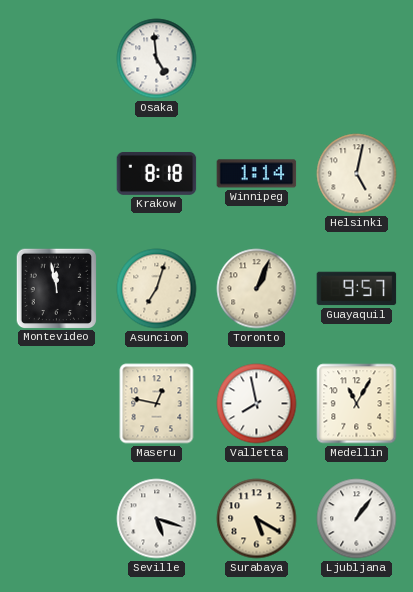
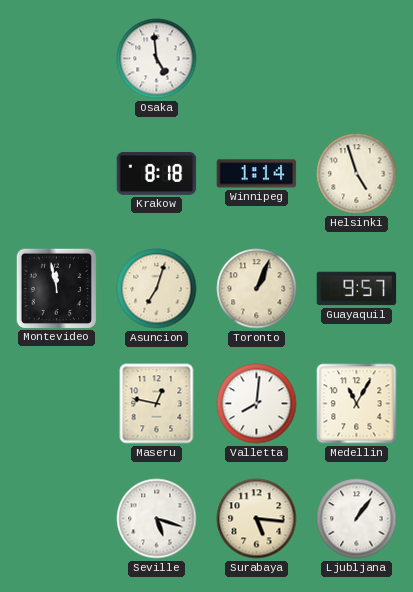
Helsinki: 5:02 -> 4:57
Valletta: 7:58 -> 8:01
Surabaya: 5:20 -> 5:16
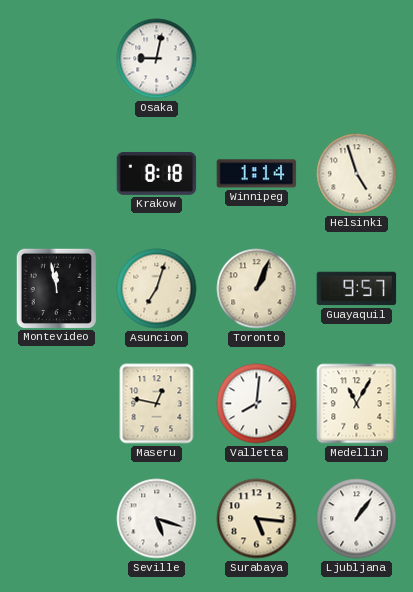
Osaka: 4:59 -> 9:02
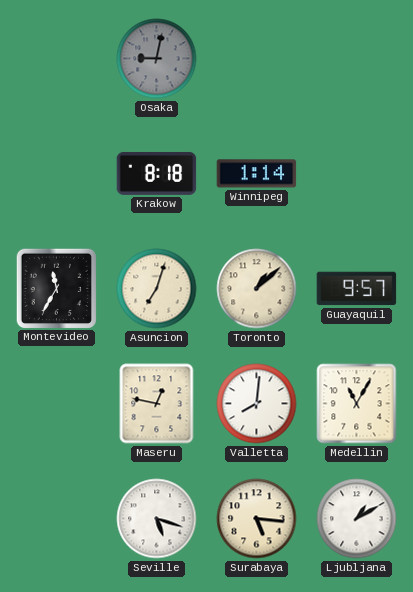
Osaka dial: white -> grey
Helsinki: 4:57 -> none
Montevideo: 11:58 -> 11:35
Toronto: 1:04 -> 1:08
Ljubljana: 1:06 -> 1:10
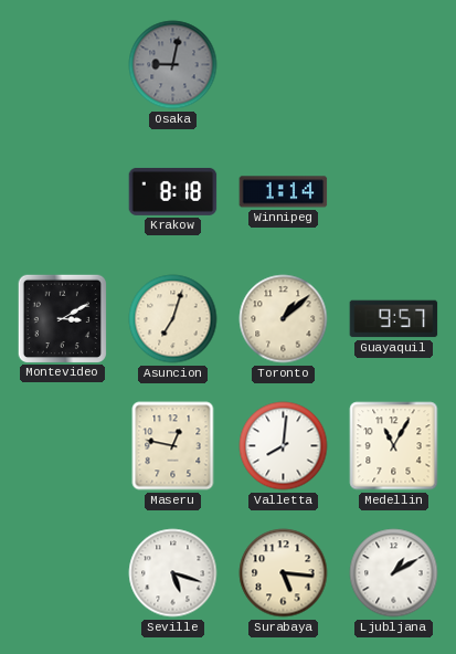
Montevideo: 11:35 -> 3:10
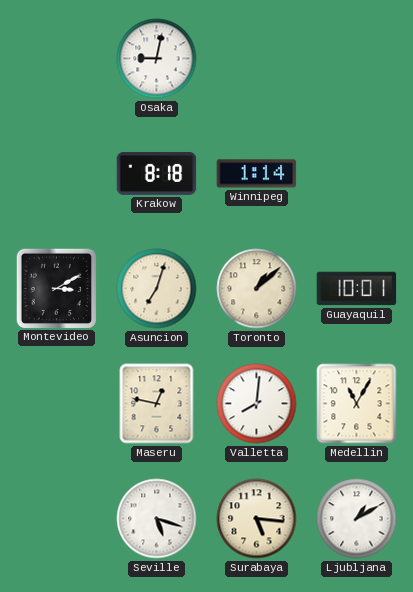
Osaka dial: grey -> white
Guayaquil: 9:57 -> 10:01
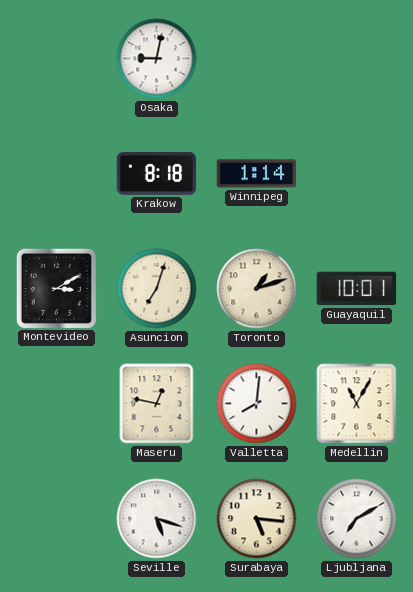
Toronto: 1:08 -> 1:12
Ljubljana: 1:10 -> 7:10
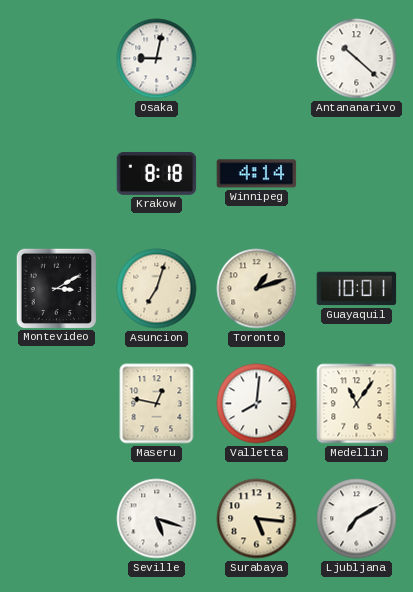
Antananarivo: none -> 10:22
Winnipeg: 1:14 -> 4:14
Medellin: 11:05 -> 11:06
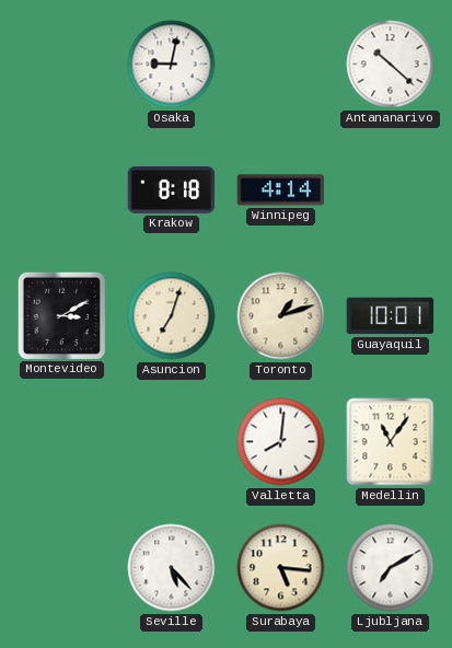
Maseru: 12:47 -> none
Seville: 5:18 -> 5:23
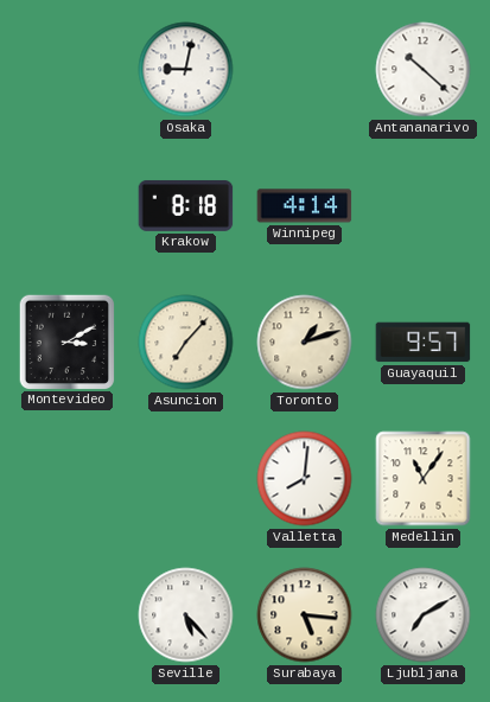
Asuncion: 7:03 -> 7:07
Guayaquil: 10:01 -> 9:57
